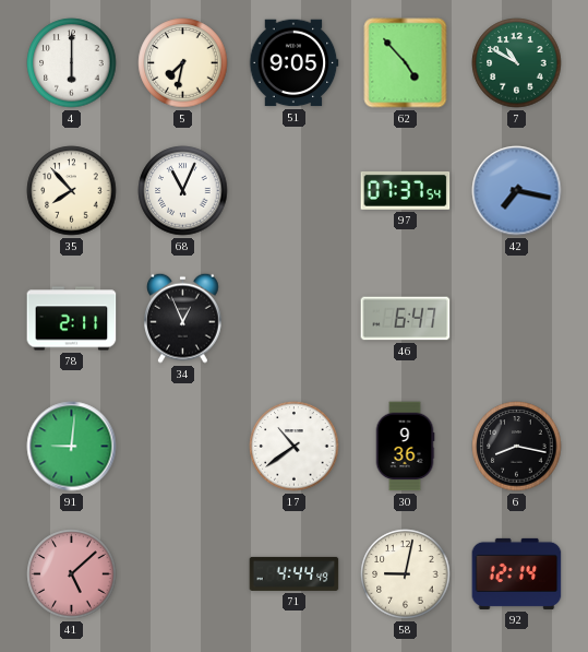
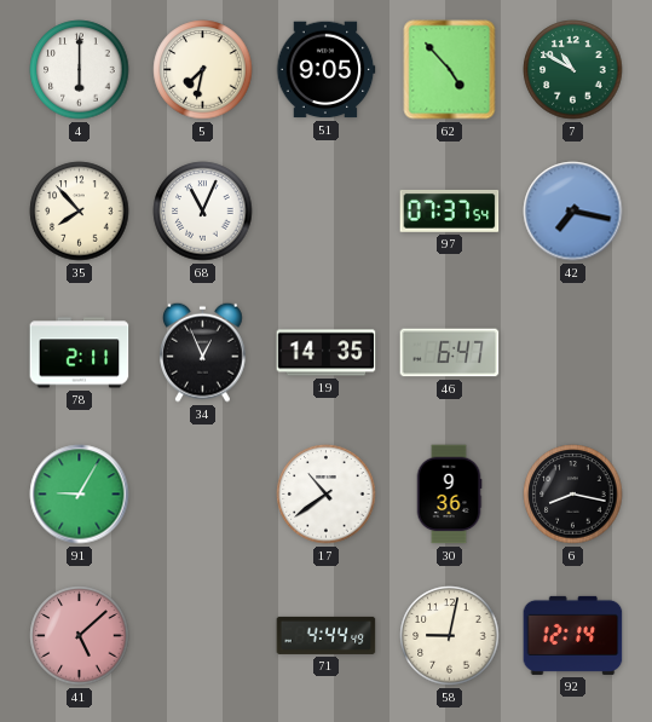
19: none -> 14:35
91: 9:01 -> 9:05
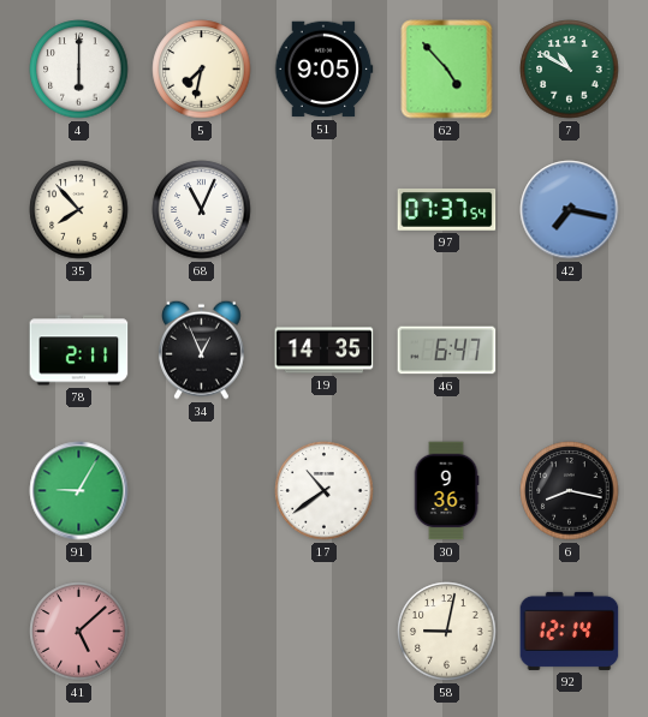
71: 4:44 -> none
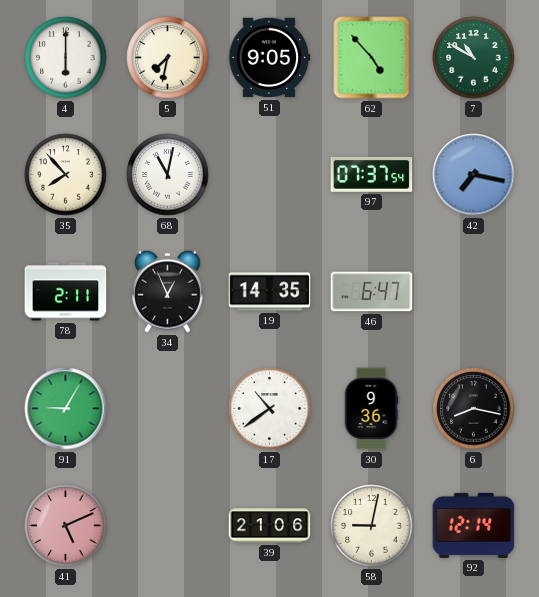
68: 11:04 -> 11:02
41: 5:08 -> 5:11
39: none -> 21:06
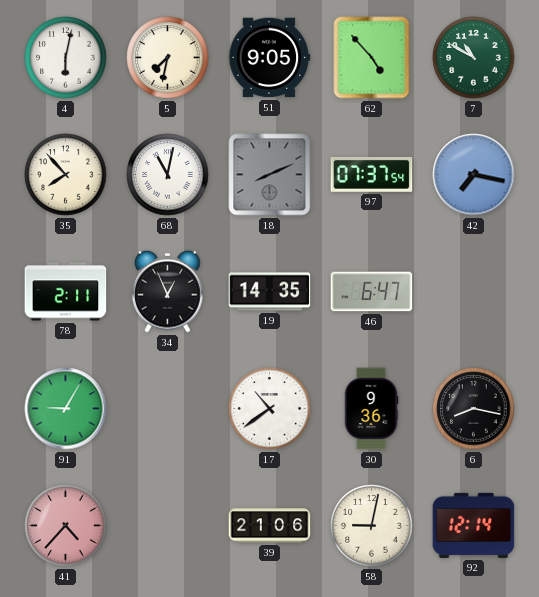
4: 6:00 -> 6:02
18: none -> 8:11
41: 5:11 -> 4:37
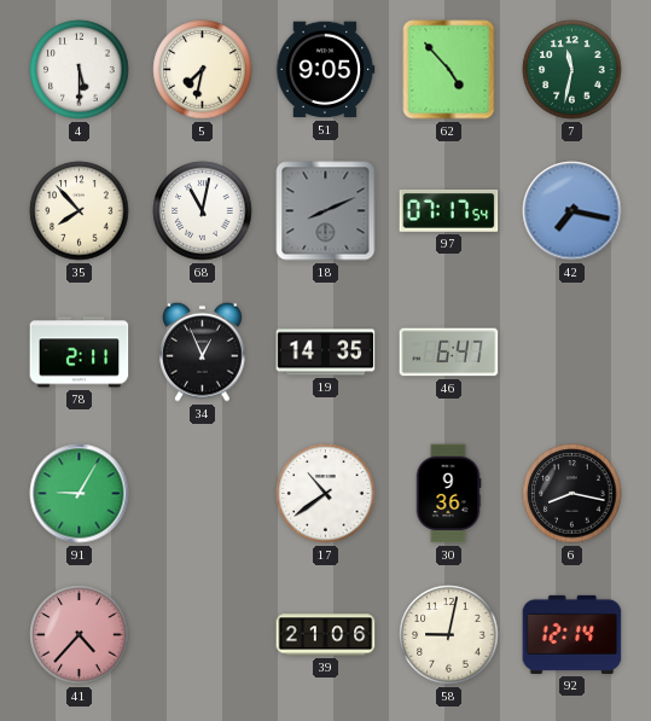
4: 6:02 -> 5:30
7: 10:50 -> 11:32
97: 07:37 -> 07:17
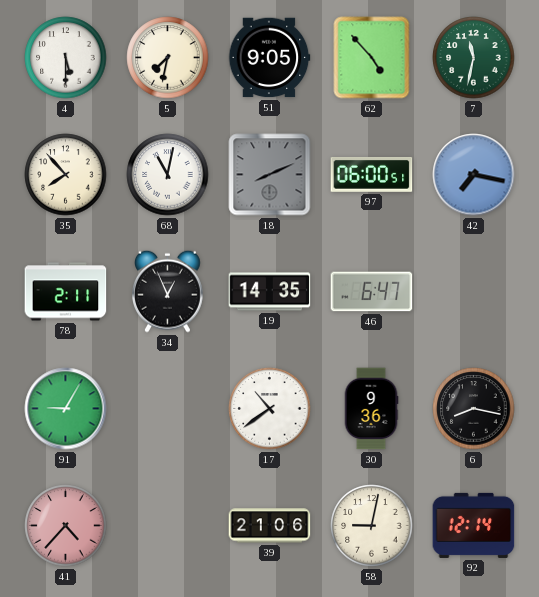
97: 07:17 -> 06:00
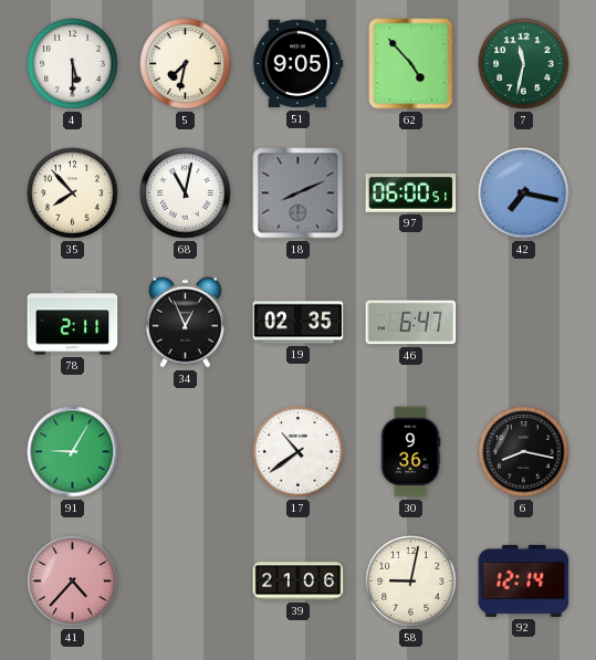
19: 14:35 -> 02:35
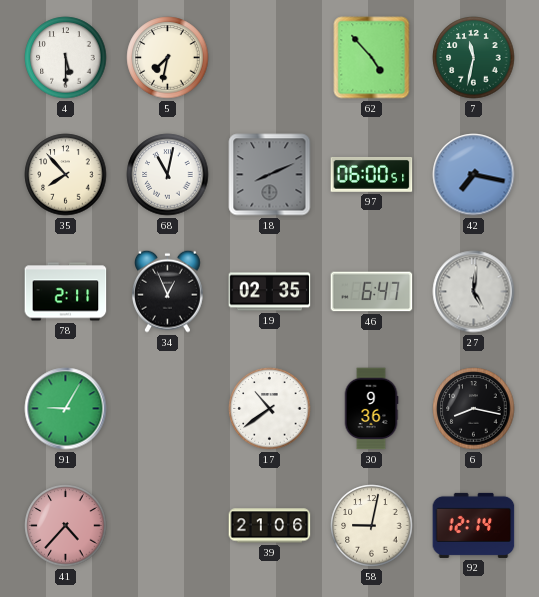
51: 9:05 -> none
27: none -> 5:01
